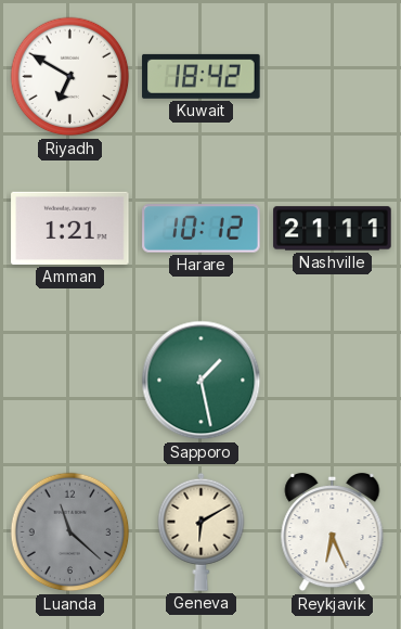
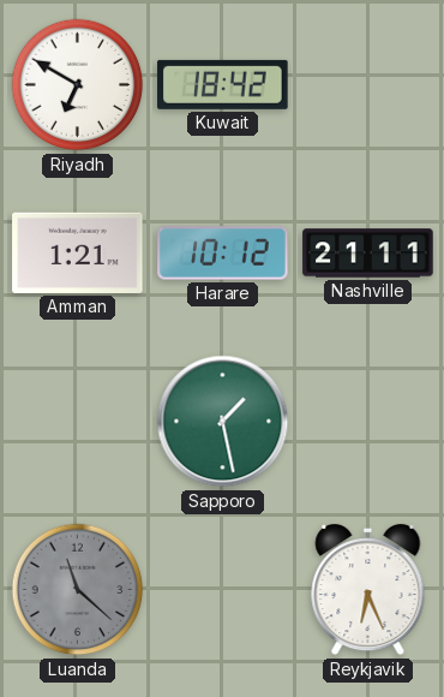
Geneva: 6:10 -> none
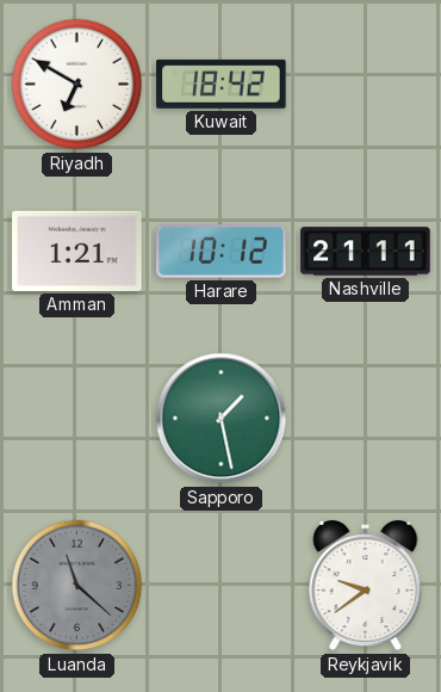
Reykjavik: 6:26 -> 9:39
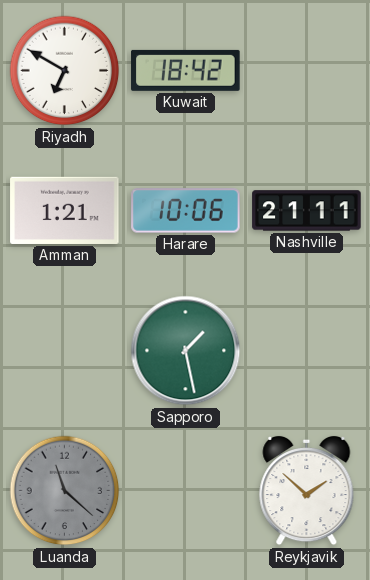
Harare: 10:12 -> 10:06
Reykjavik: 9:39 -> 1:52
